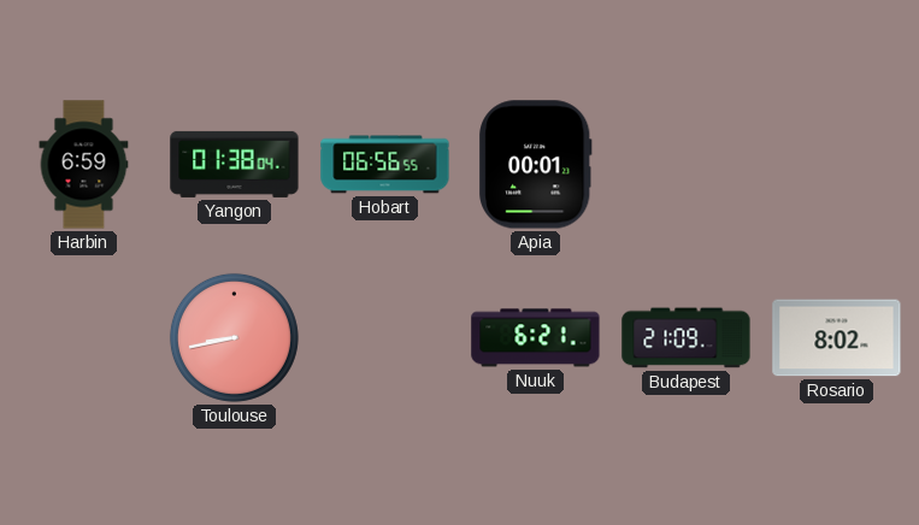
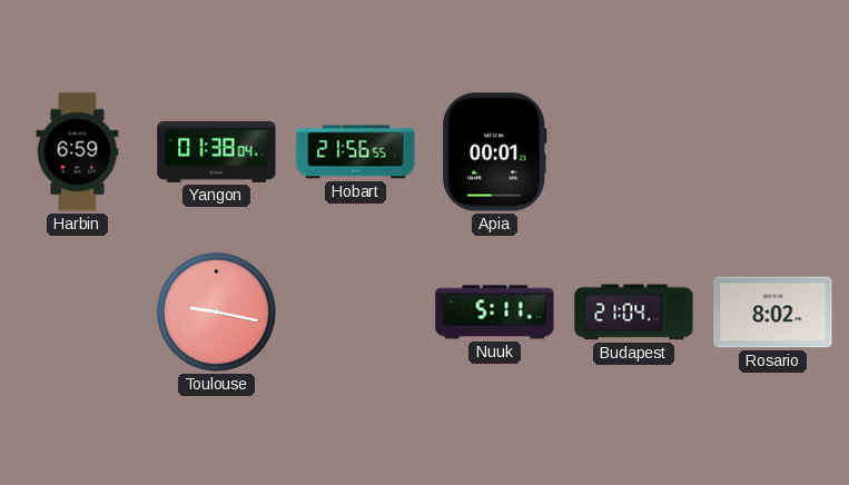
Hobart: 06:56 -> 21:56
Toulouse: 8:43 -> 9:17
Nuuk: 6:21 -> 5:11
Budapest: 21:09 -> 21:04
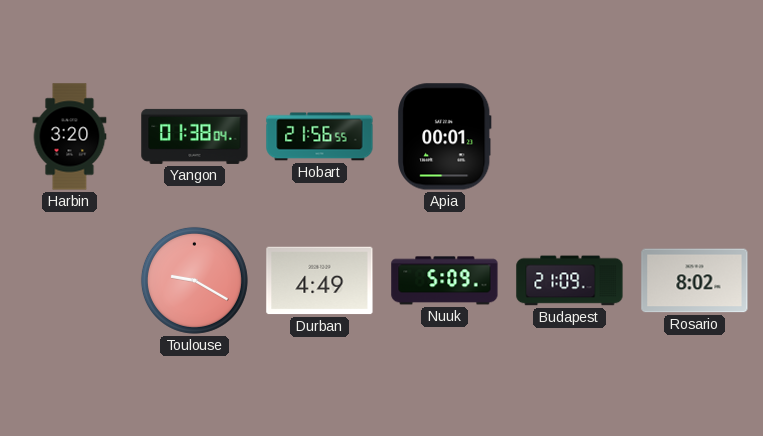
Harbin: 6:59 -> 3:20
Toulouse: 9:17 -> 9:20
Durban: none -> 4:49
Nuuk: 5:11 -> 5:09
Budapest: 21:04 -> 21:09
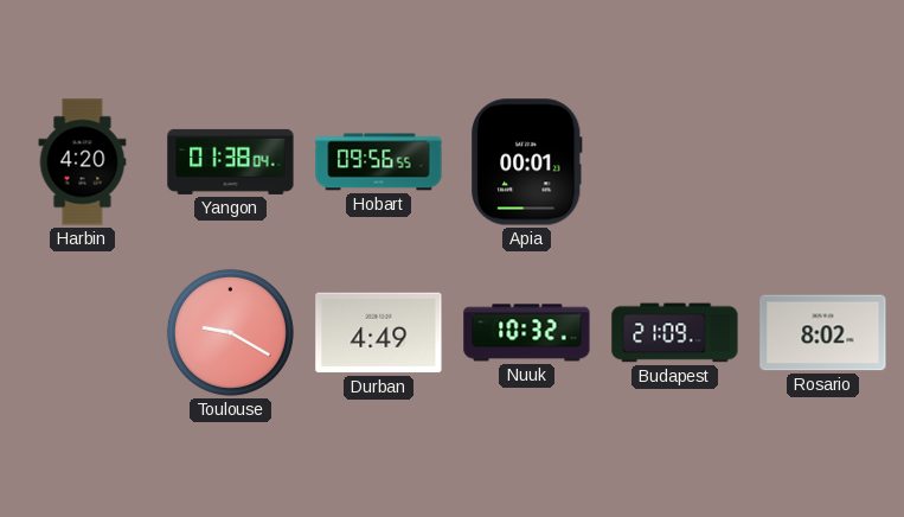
Harbin: 3:20 -> 4:20
Hobart: 21:56 -> 09:56
Nuuk: 5:09 -> 10:32
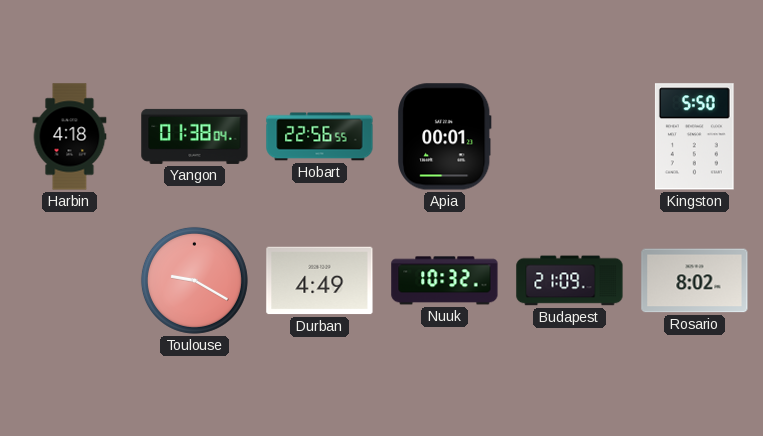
Harbin: 4:20 -> 4:18
Hobart: 09:56 -> 22:56
Kingston: none -> 5:50
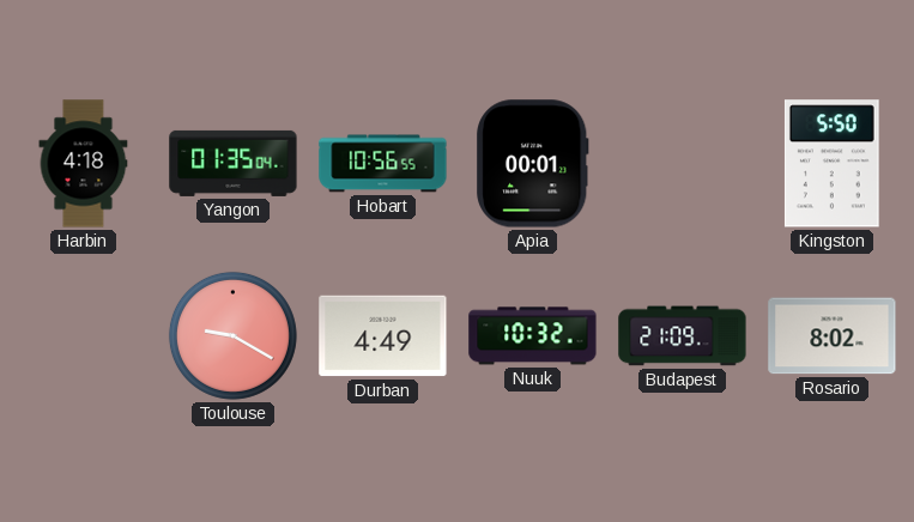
Yangon: 01:38 -> 01:35
Hobart: 22:56 -> 10:56
